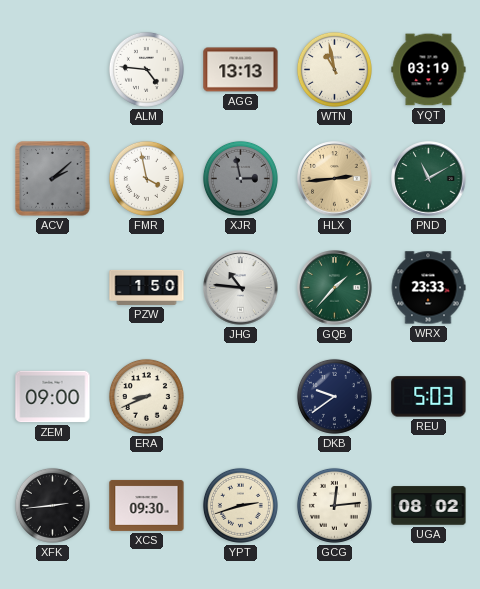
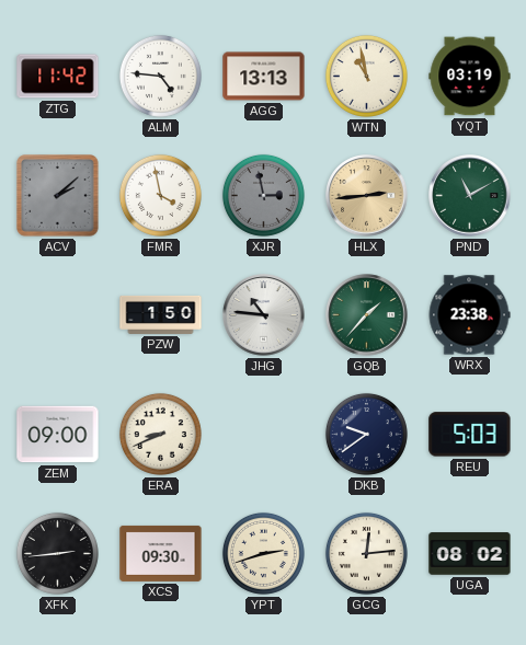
ZTG: none -> 11:42
WRX: 23:33 -> 23:38
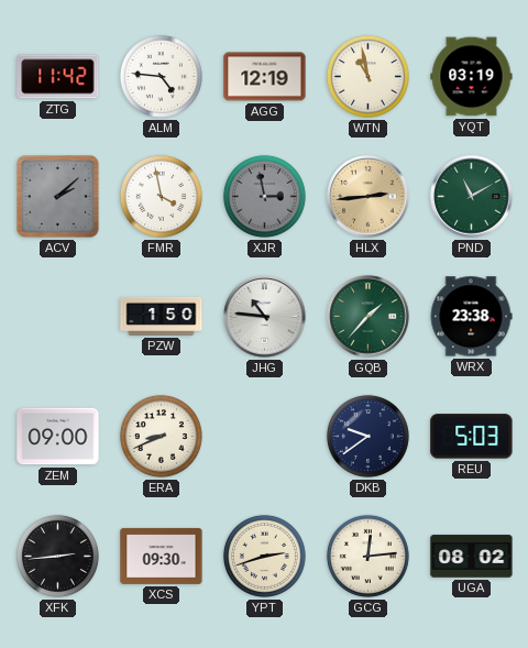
AGG: 13:13 -> 12:19
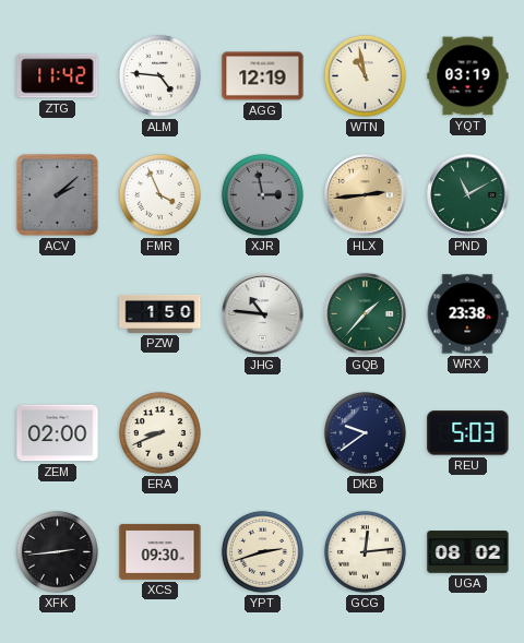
FMR: 3:58 -> 3:56
ZEM: 09:00 -> 02:00
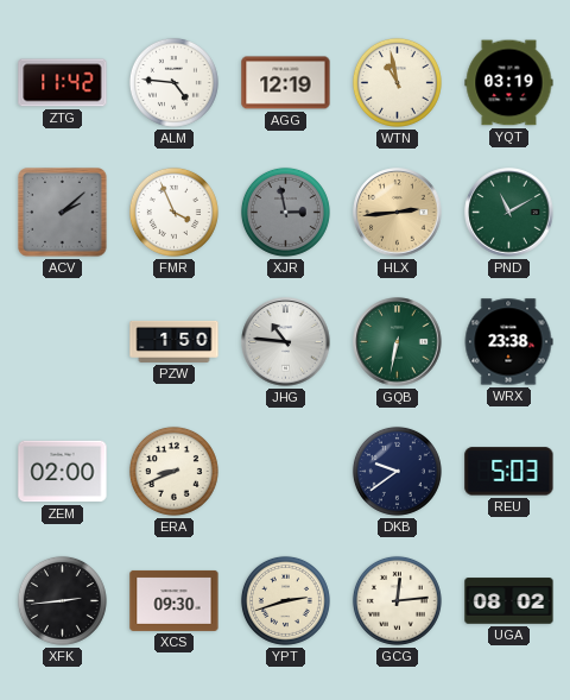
GQB: 1:37 -> 6:32
